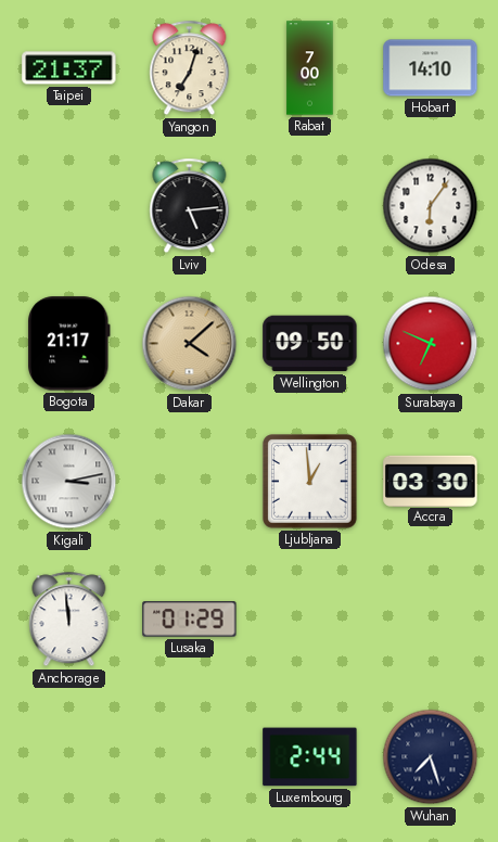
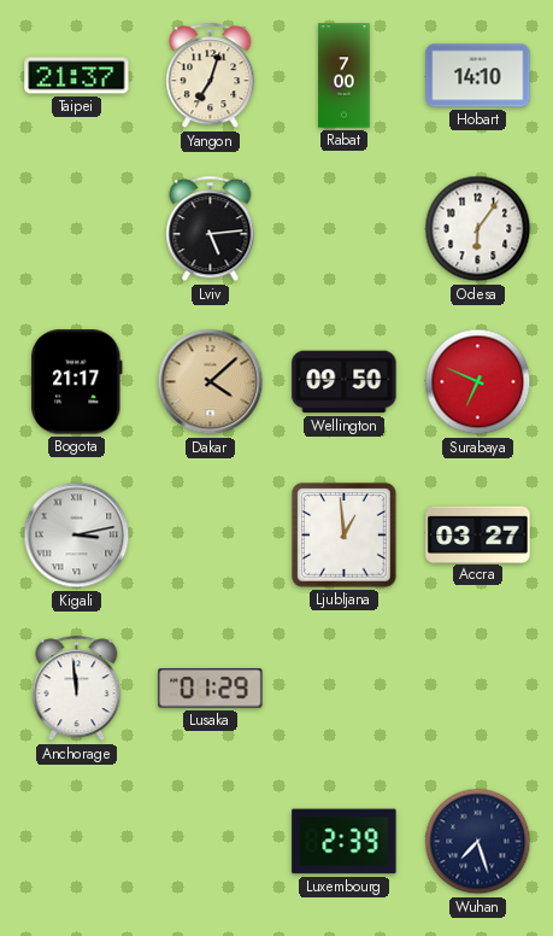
Accra: 03:30 -> 03:27
Luxembourg: 2:44 -> 2:39
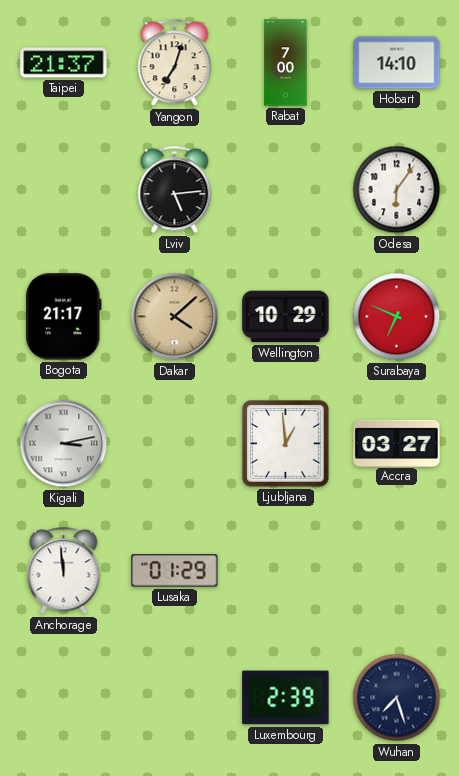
Wellington: 09:50 -> 10:29
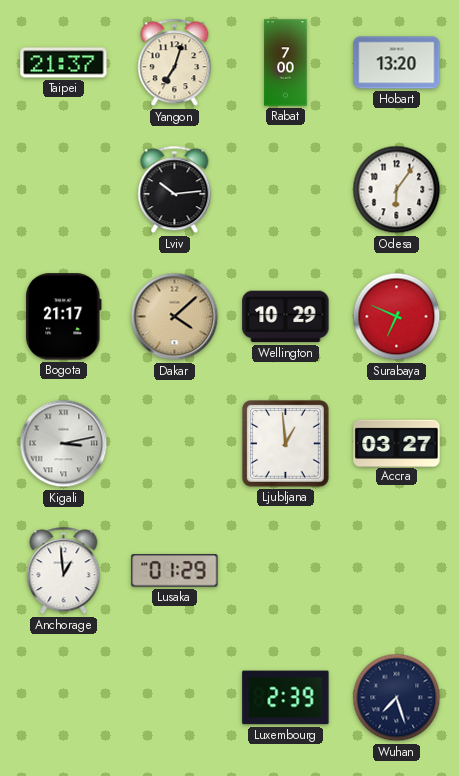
Hobart: 14:10 -> 13:20
Lviv: 5:14 -> 10:14
Anchorage: 11:59 -> 12:59
